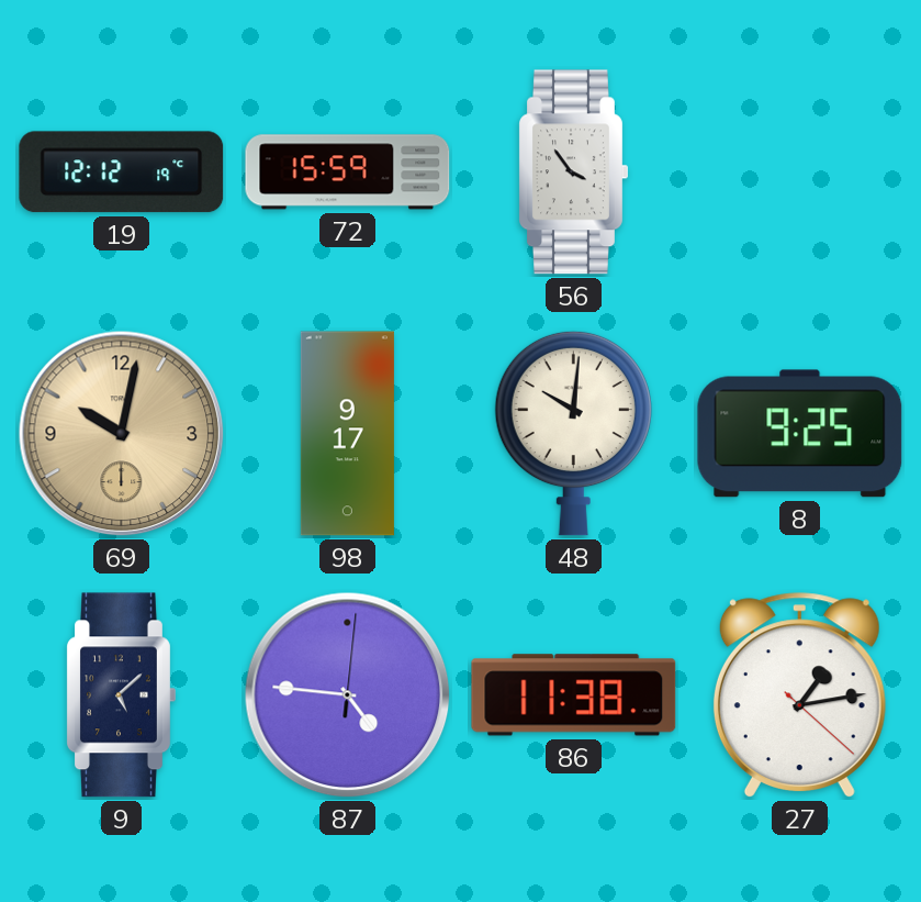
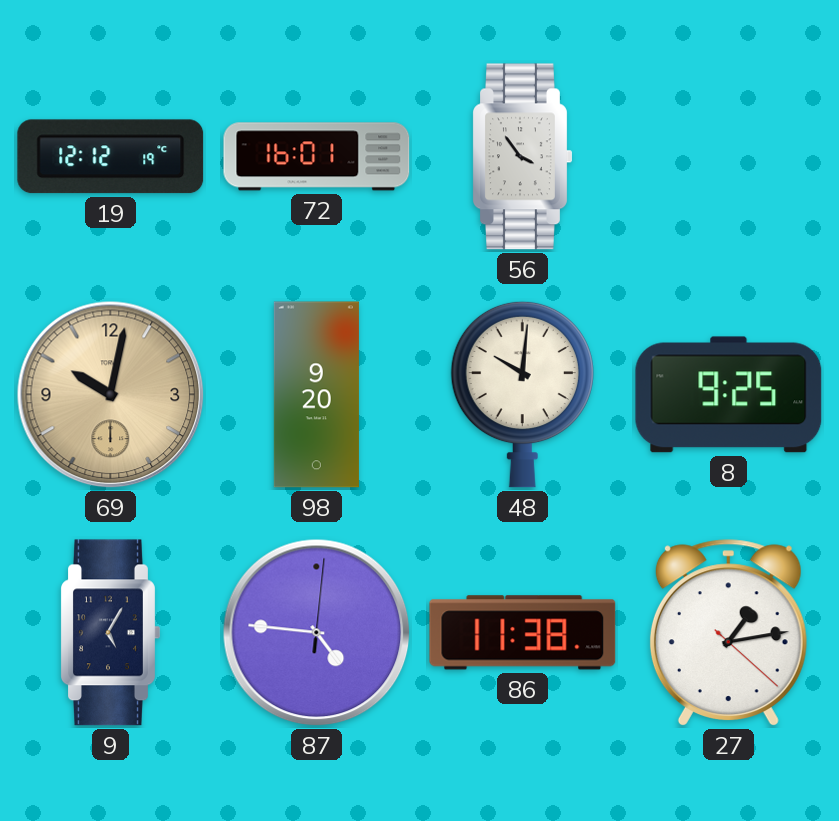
72: 15:59 -> 16:01
98: 9:17 -> 9:20
9: 5:08 -> 5:05
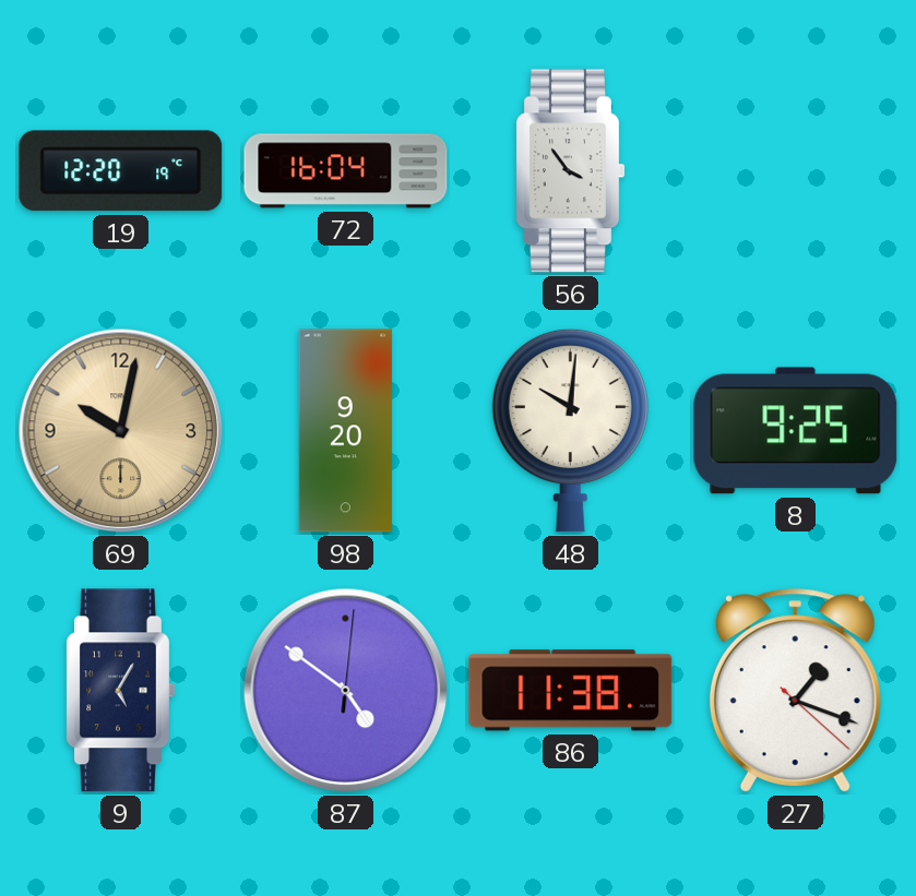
19: 12:12 -> 12:20
72: 16:01 -> 16:04
87: 4:46 -> 4:51
27: 1:13 -> 1:18
